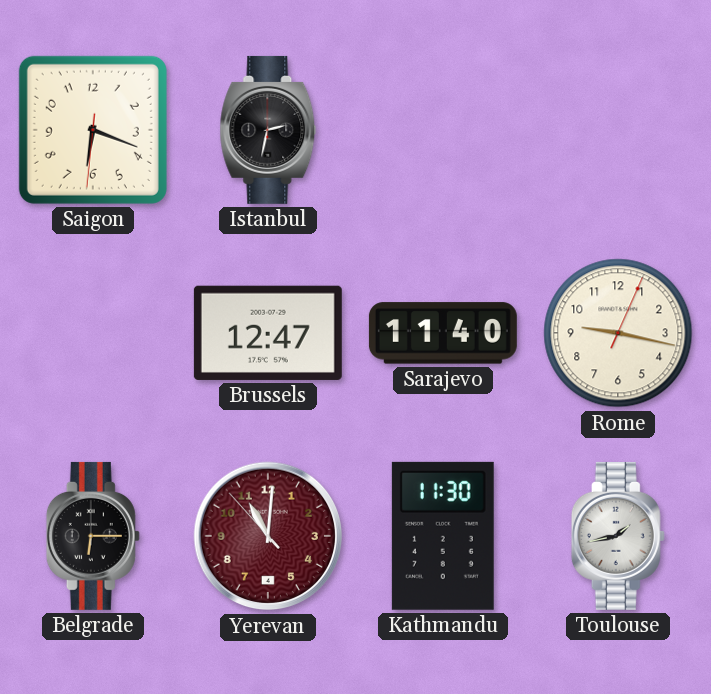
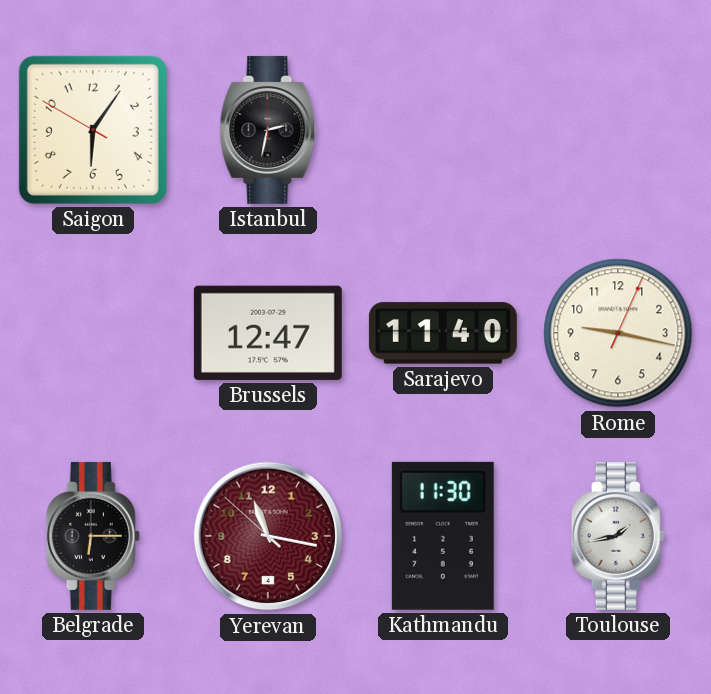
Saigon: 6:18 -> 6:05
Yerevan: 11:00 -> 11:16
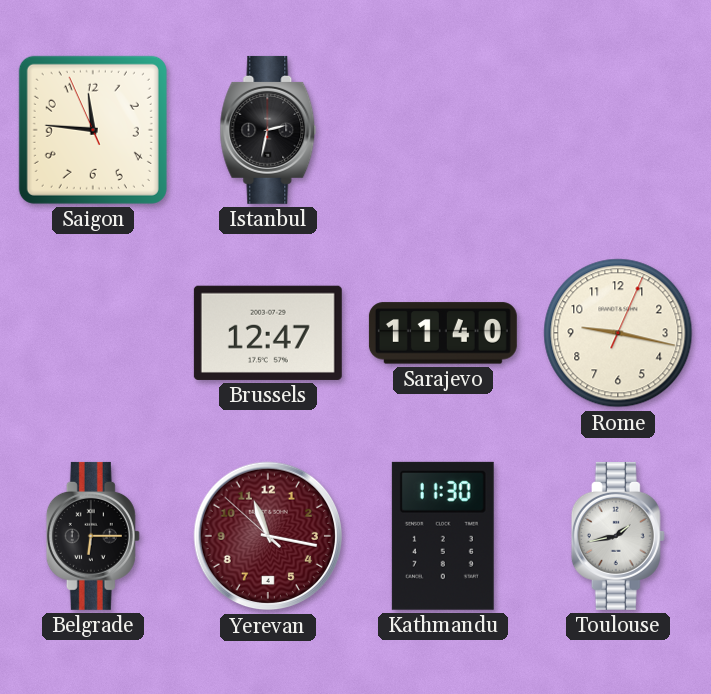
Saigon: 6:05 -> 11:45
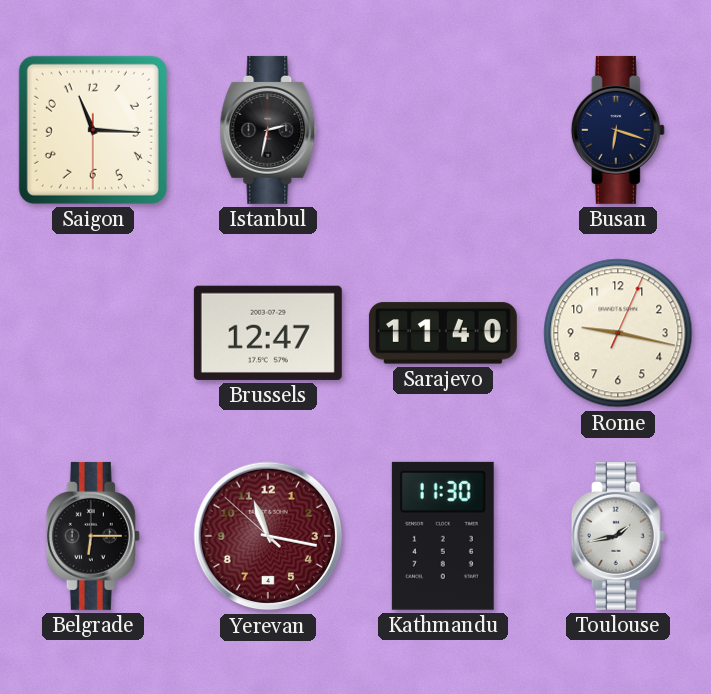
Saigon: 11:45 -> 11:15
Busan: none -> 6:18
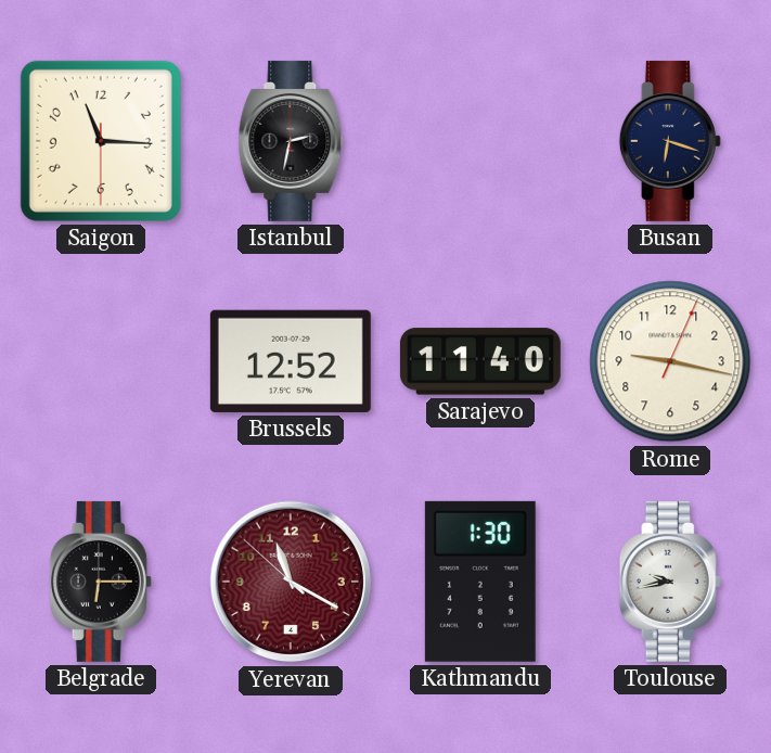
Brussels: 12:47 -> 12:52
Yerevan: 11:16 -> 11:19
Kathmandu: 11:30 -> 1:30
Toulouse: 1:43 -> 9:43
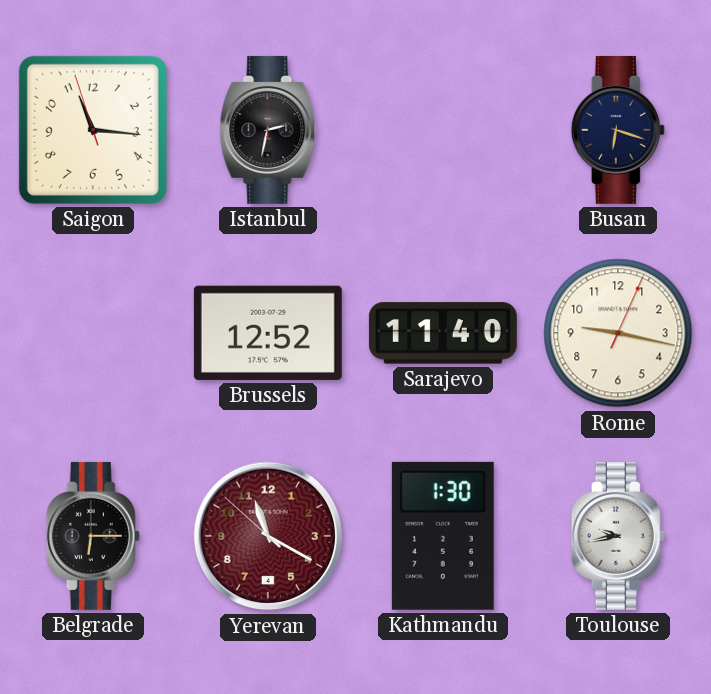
Saigon: 11:15:30 -> 11:15:57
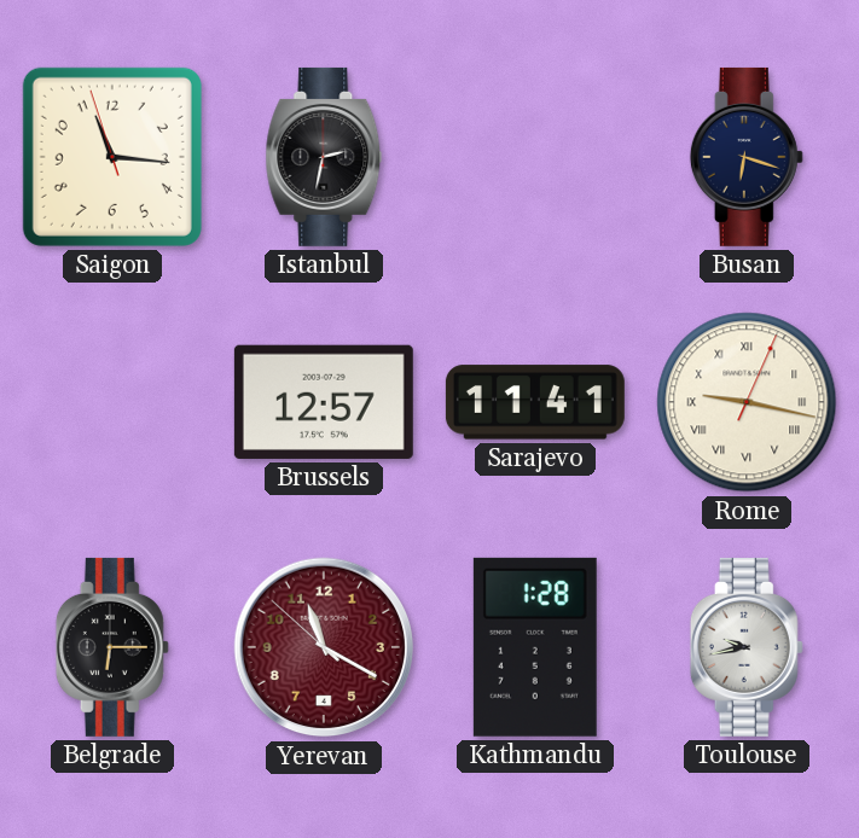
Brussels: 12:52 -> 12:57
Sarajevo: 11:40 -> 11:41
Rome numerals: Arabic -> Roman
Kathmandu: 1:30 -> 1:28
